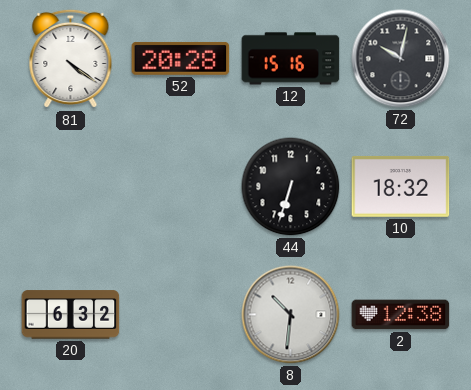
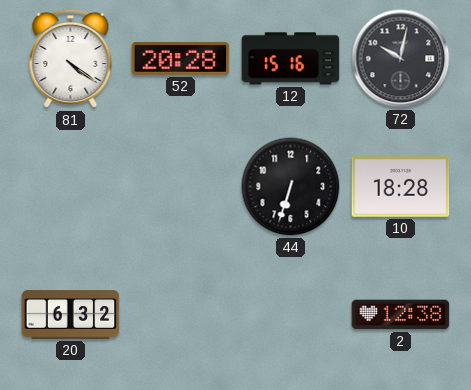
10: 18:32 -> 18:28
8: 10:31 -> none
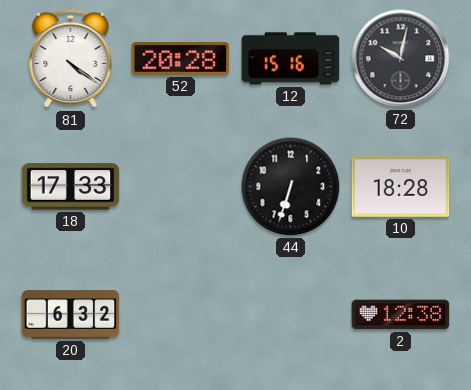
18: none -> 17:33
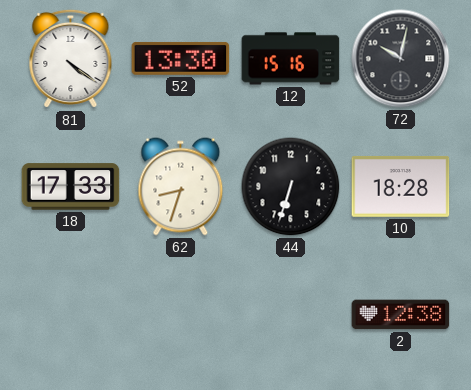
52: 20:28 -> 13:30
62: none -> 8:33
20: 6:32 -> none
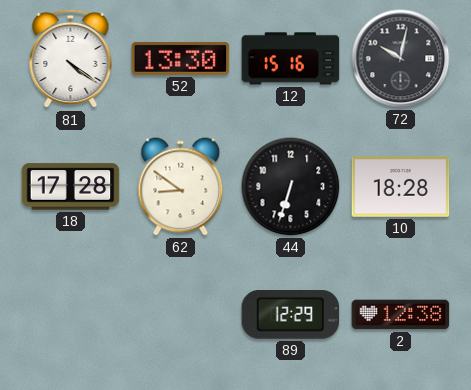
18: 17:33 -> 17:28
62: 8:33 -> 8:51
89: none -> 12:29
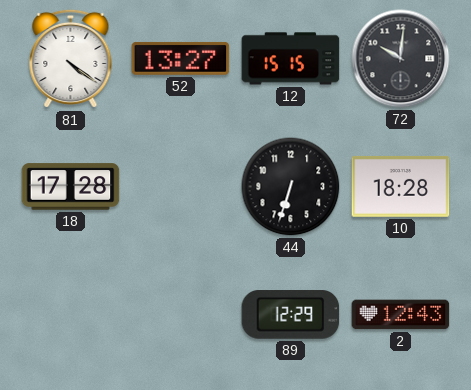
52: 13:30 -> 13:27
12: 15:16 -> 15:15
72: 10:02 -> 10:01
62: 8:51 -> none
2: 12:38 -> 12:43
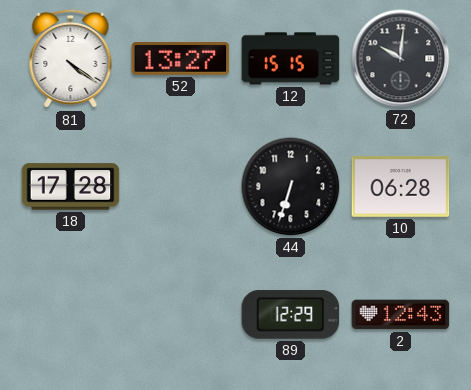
10: 18:28 -> 06:28
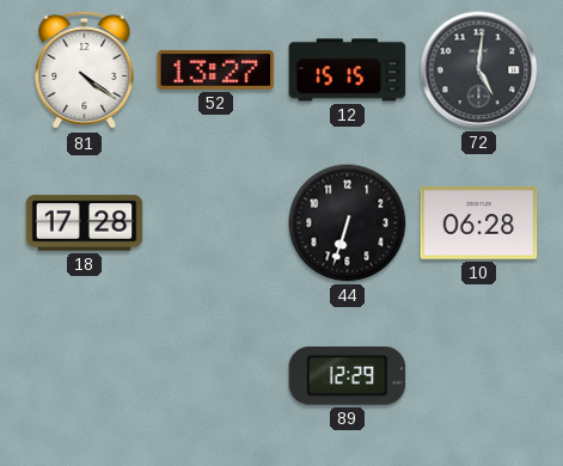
72: 10:01 -> 5:01
2: 12:43 -> none
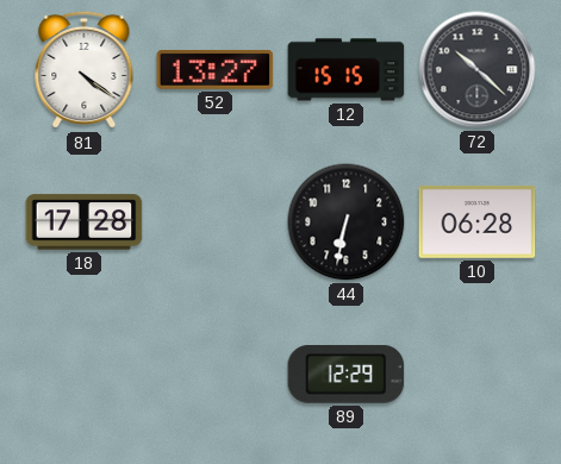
72: 5:01 -> 10:22
44: 6:33 -> 6:32
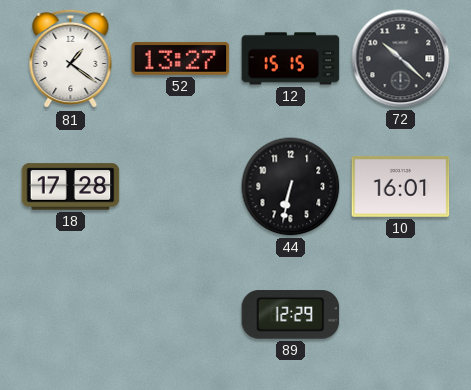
81: 4:21 -> 1:21
10: 06:28 -> 16:01
